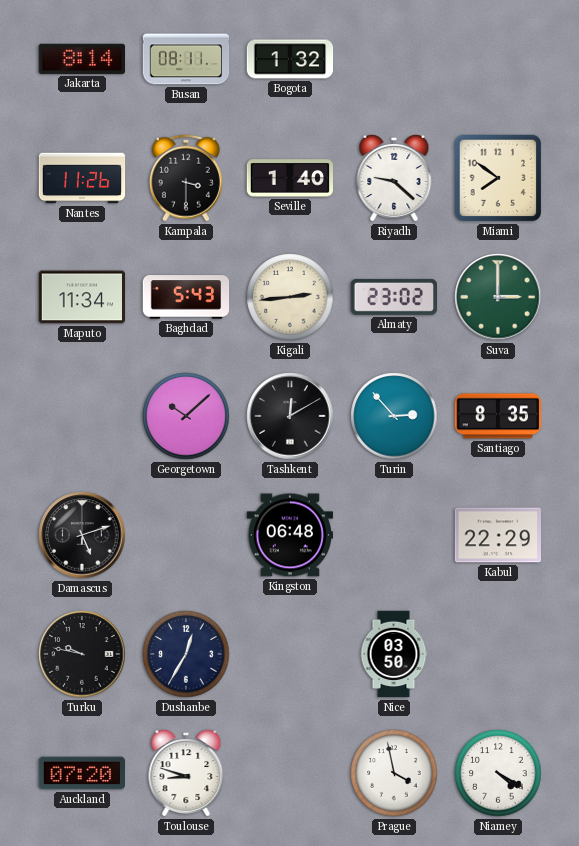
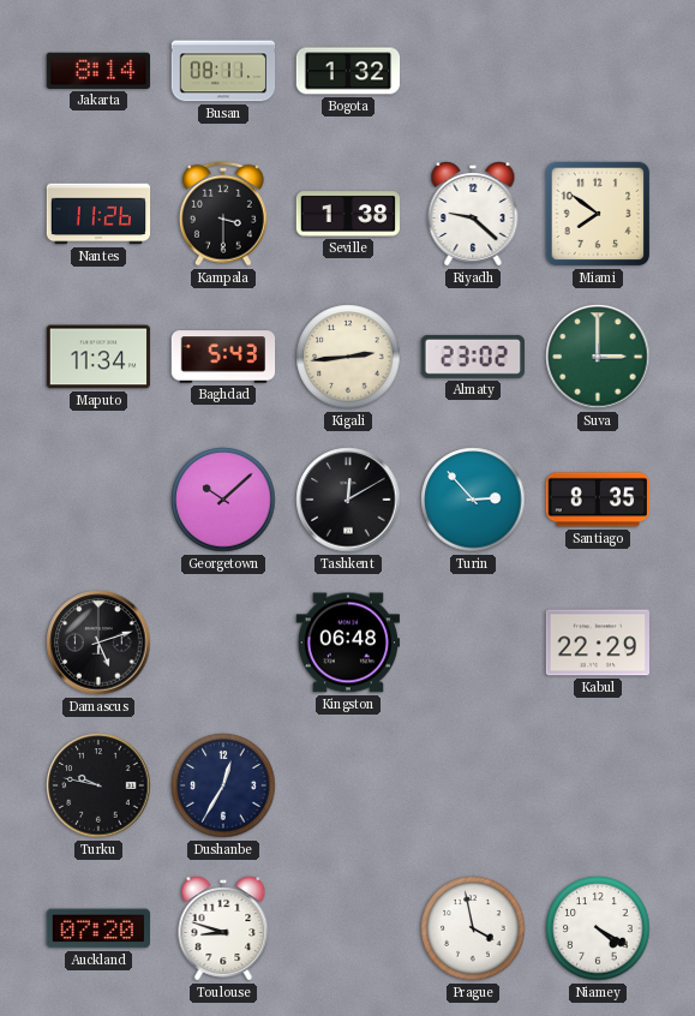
Seville: 1:40 -> 1:38
Nice: 03:50 -> none
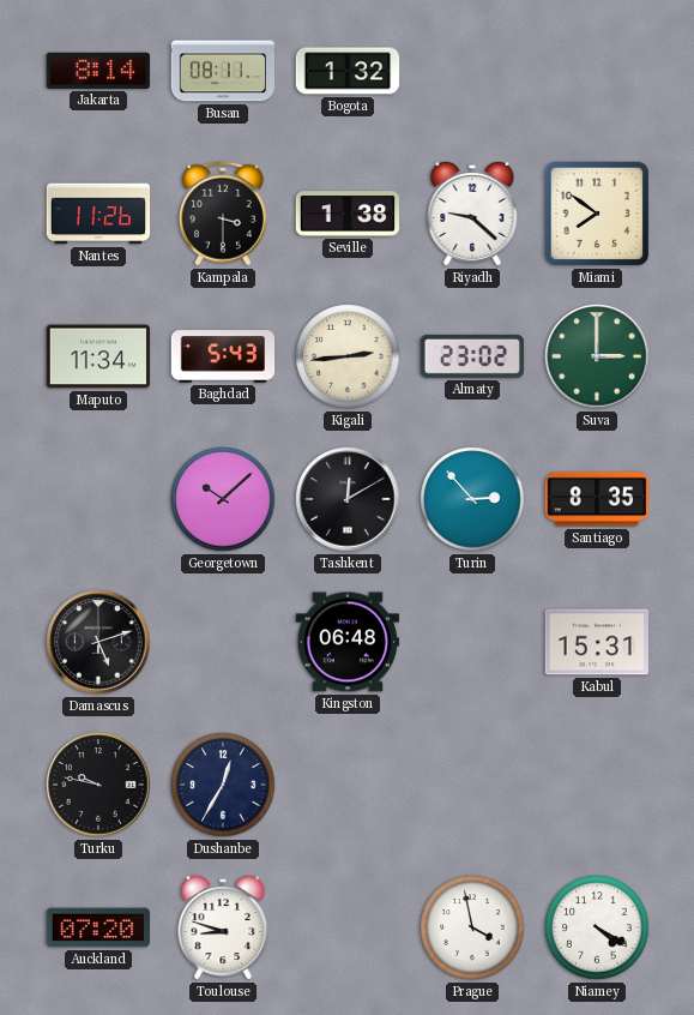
Kabul: 22:29 -> 15:31
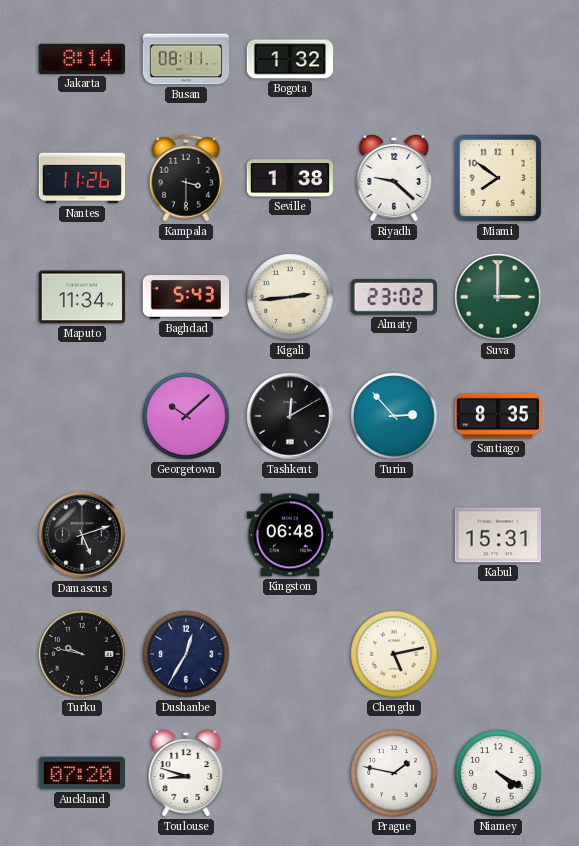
Chengdu: none -> 5:13
Prague: 3:58 -> 1:47
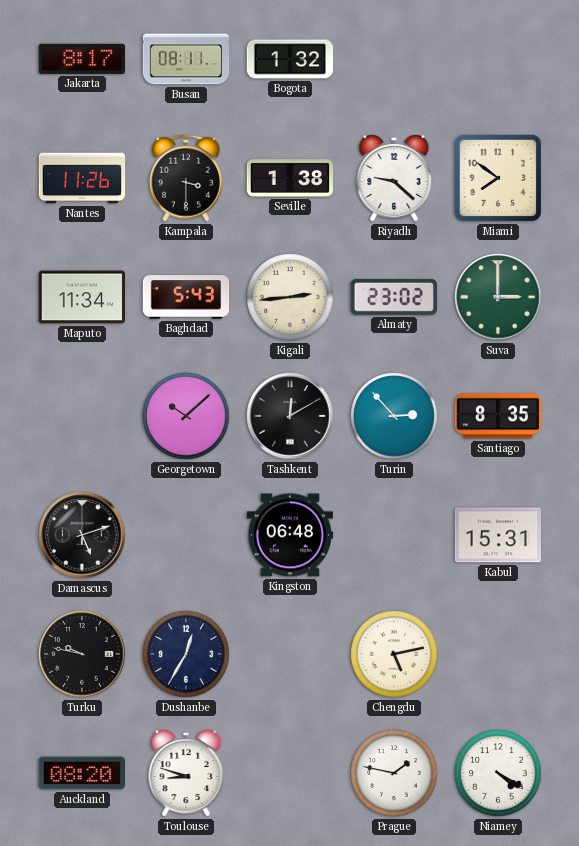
Jakarta: 8:14 -> 8:17
Auckland: 07:20 -> 08:20
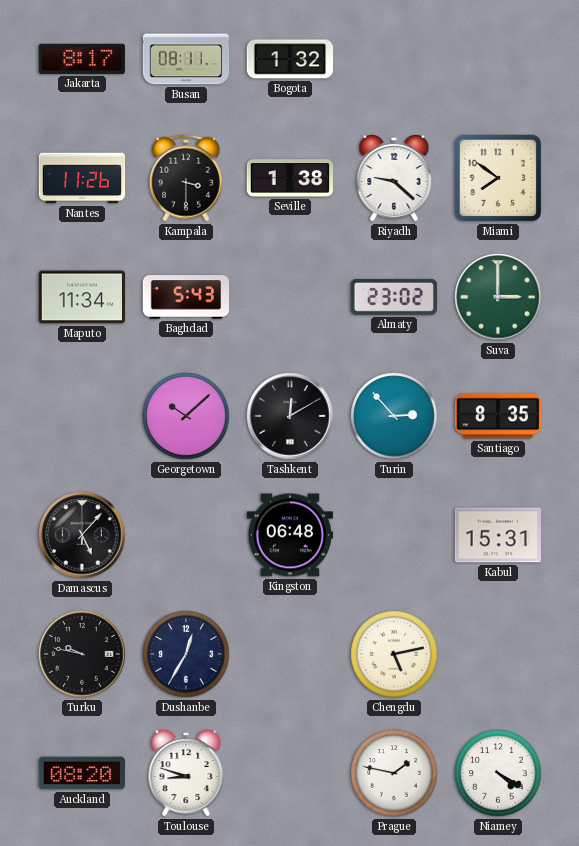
Kigali: 2:44 -> none
Damascus: 5:12 -> 5:07
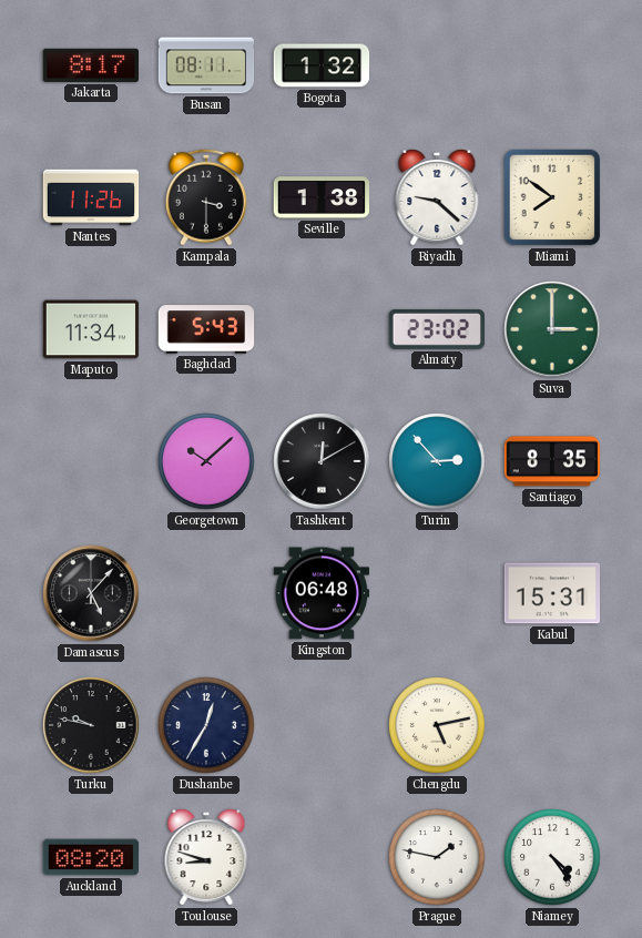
Niamey: 4:20 -> 4:24
